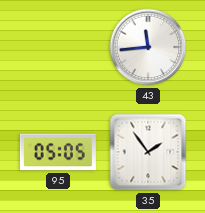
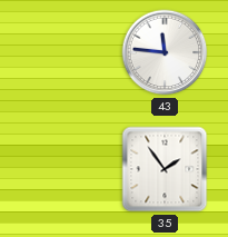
43: 11:44 -> 11:46
95: 05:05 -> none
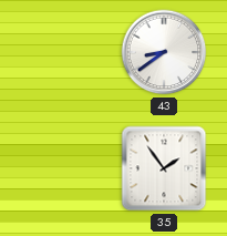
43: 11:46 -> 8:39
